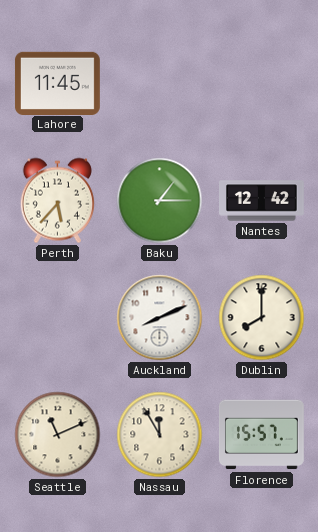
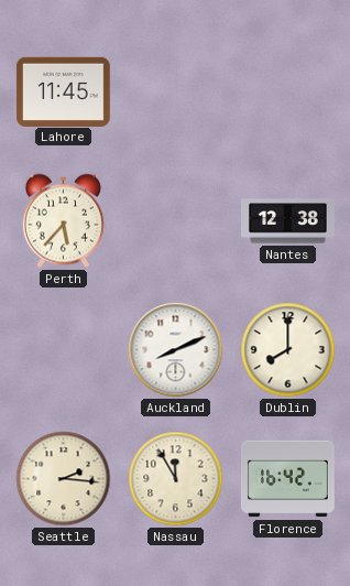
Baku: 1:15 -> none
Nantes: 12:42 -> 12:38
Seattle: 11:11 -> 2:16
Florence: 15:57 -> 16:42
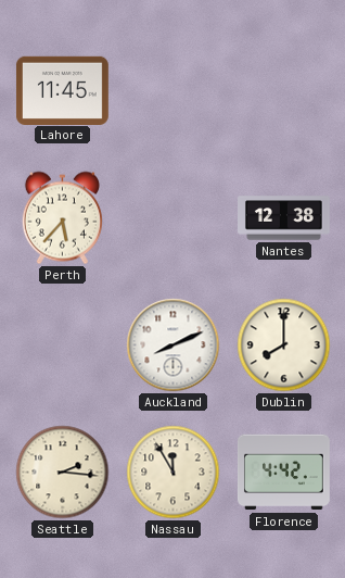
Florence: 16:42 -> 4:42
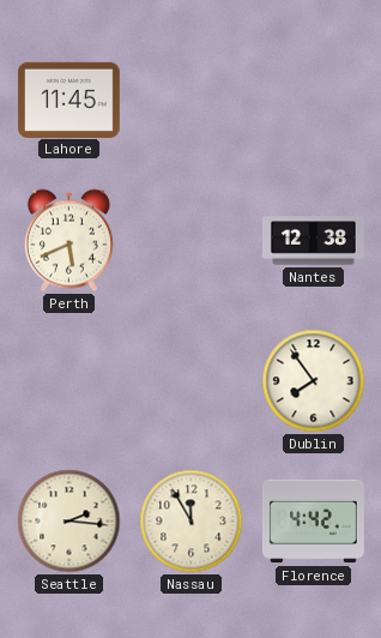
Perth: 5:37 -> 5:41
Auckland: 8:11 -> none
Dublin: 8:00 -> 7:54
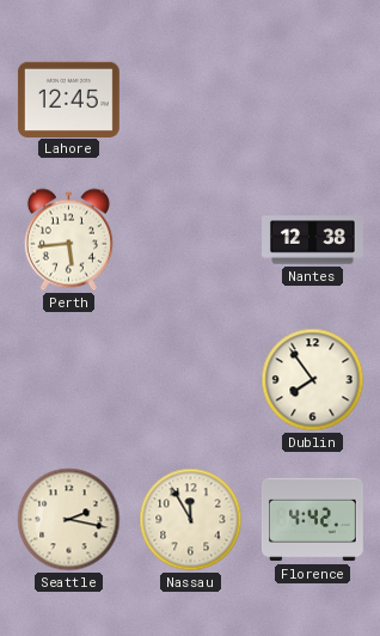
Lahore: 11:45 -> 12:45
Perth: 5:41 -> 5:44
Seattle: 2:16 -> 2:17
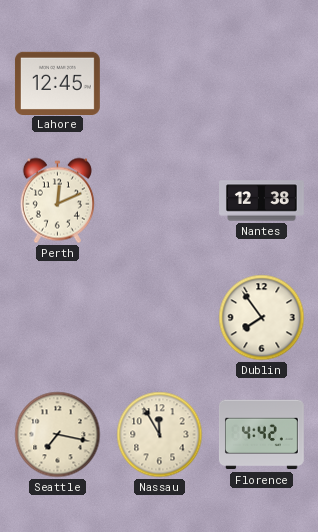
Perth: 5:44 -> 12:11
Seattle: 2:17 -> 7:17
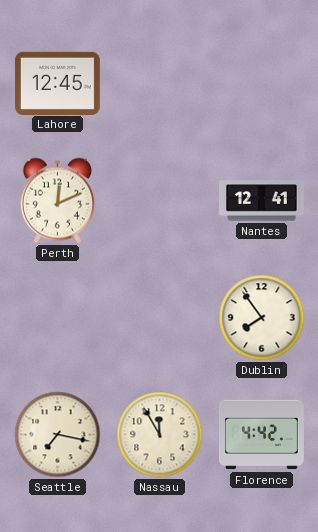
Nantes: 12:38 -> 12:41
